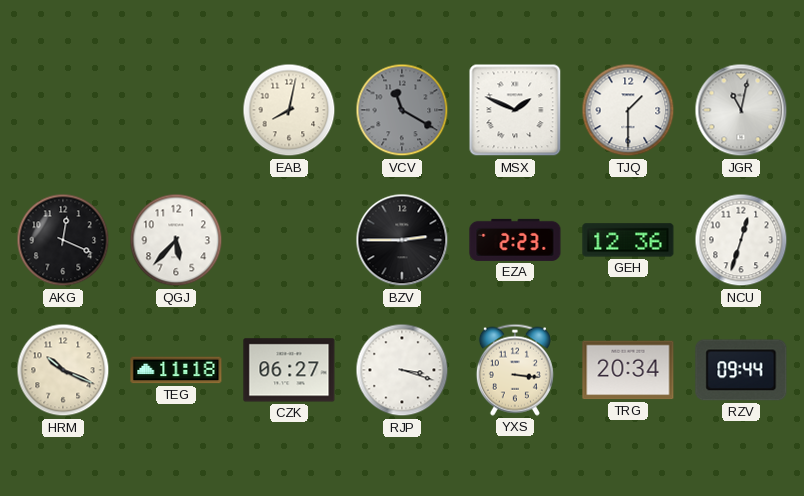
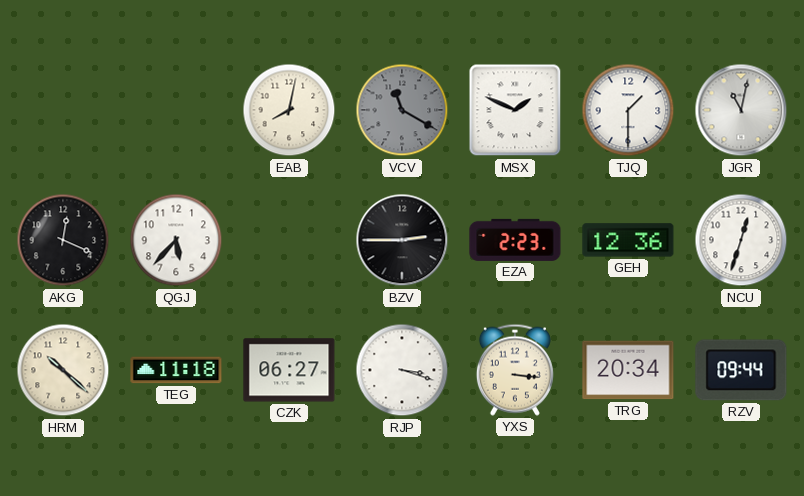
HRM: 10:19 -> 10:22
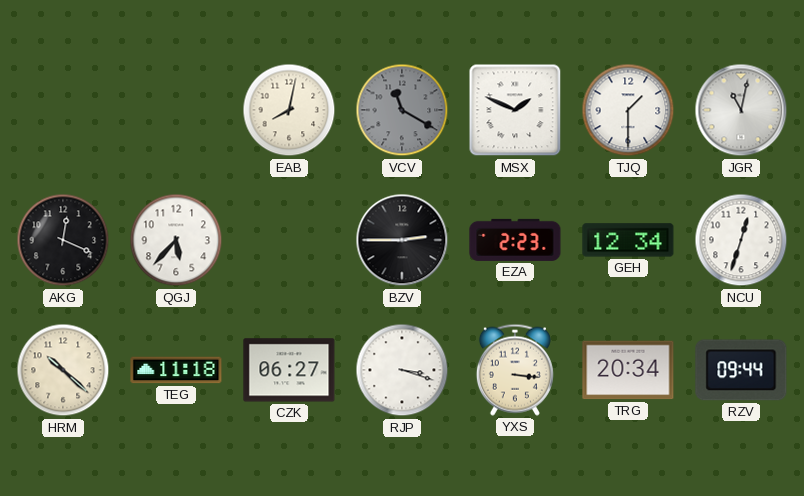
GEH: 12:36 -> 12:34
